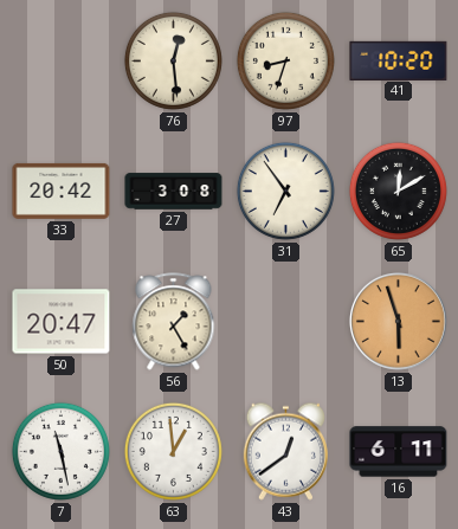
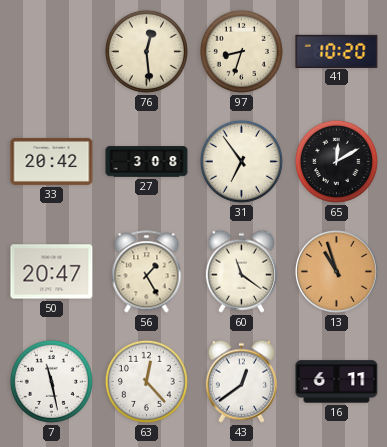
60: none -> 11:21
13: 5:57 -> 10:57
63: 12:59 -> 12:23
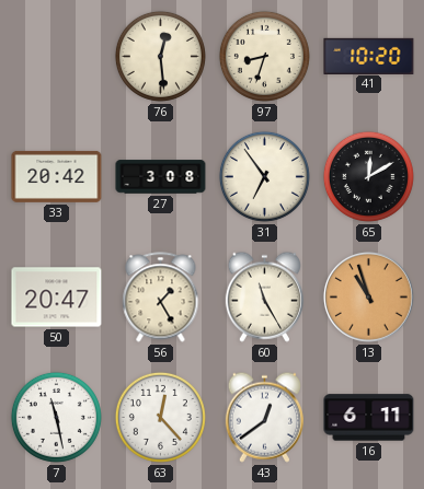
60: 11:21 -> 11:25
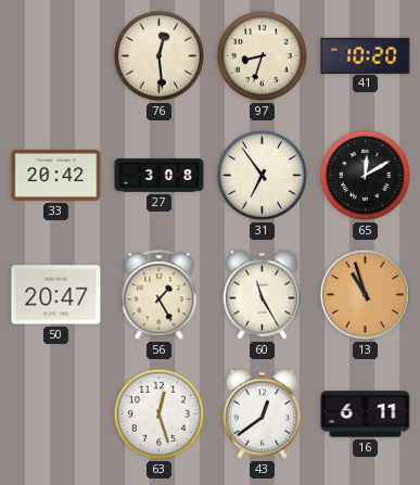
7: 11:28 -> none
63: 12:23 -> 12:27
